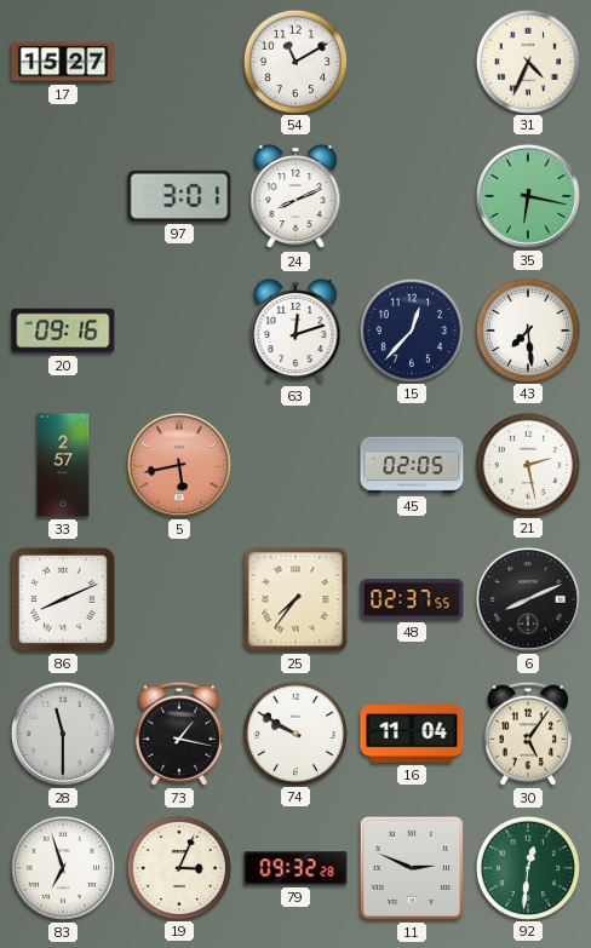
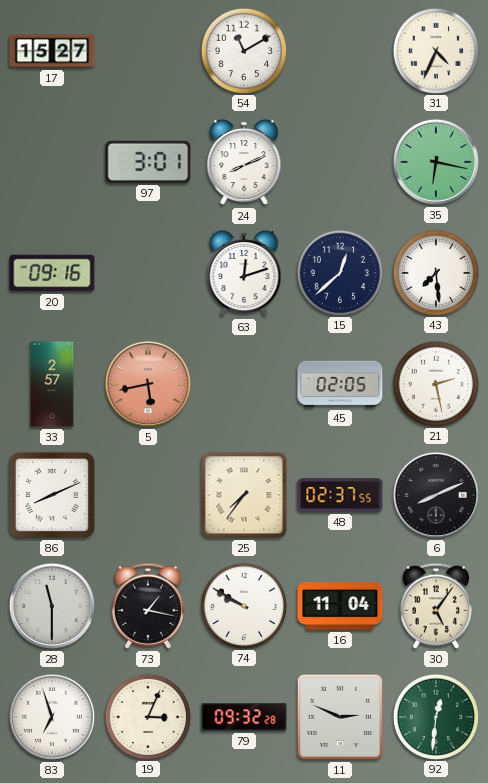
15: 12:37 -> 12:38
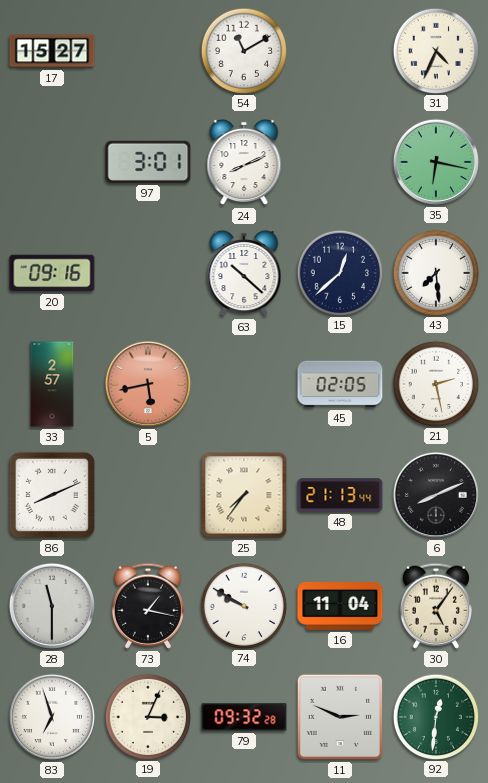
63: 12:12 -> 10:22
48: 02:37 -> 21:13
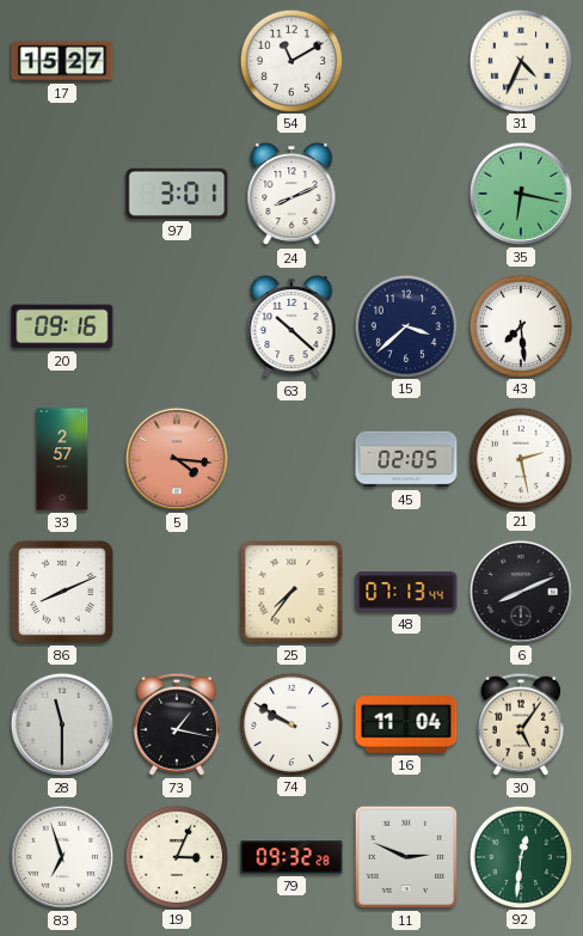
15: 12:38 -> 3:38
5: 5:43 -> 4:16
48: 21:13 -> 07:13
